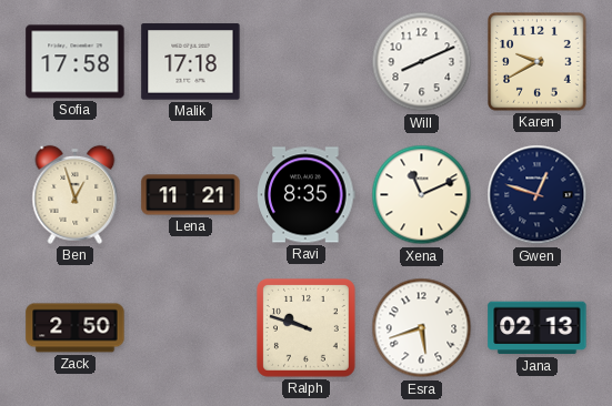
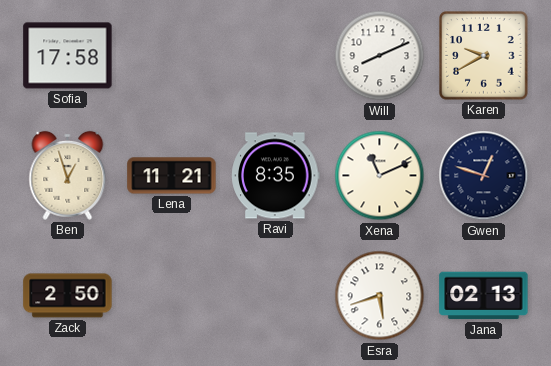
Malik: 17:18 -> none
Ralph: 9:48 -> none
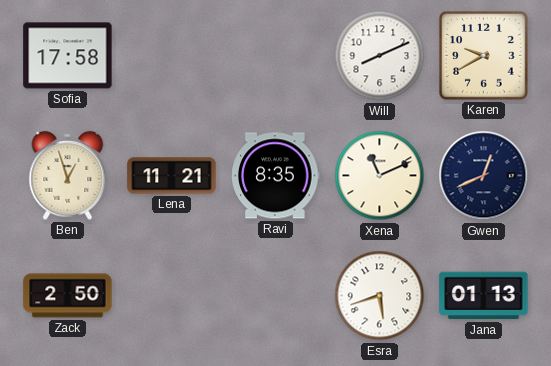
Gwen: 12:48 -> 12:41
Jana: 02:13 -> 01:13
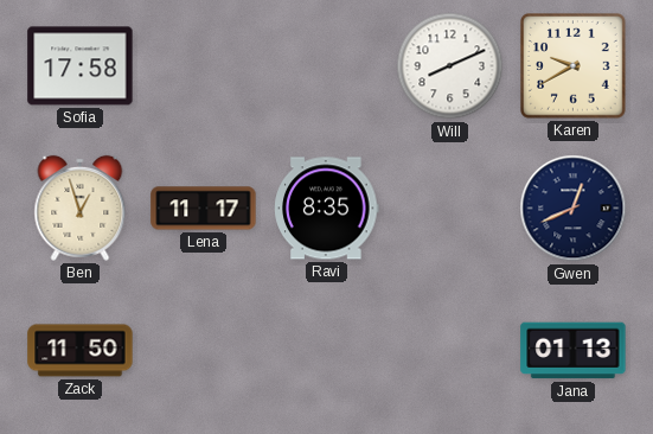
Lena: 11:21 -> 11:17
Xena: 11:11 -> none
Zack: 2:50 -> 11:50
Esra: 5:42 -> none
